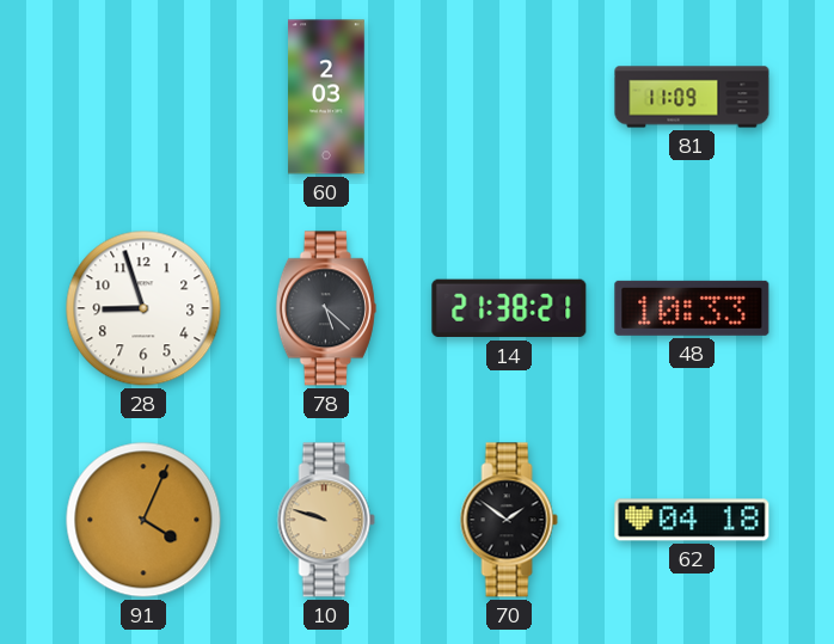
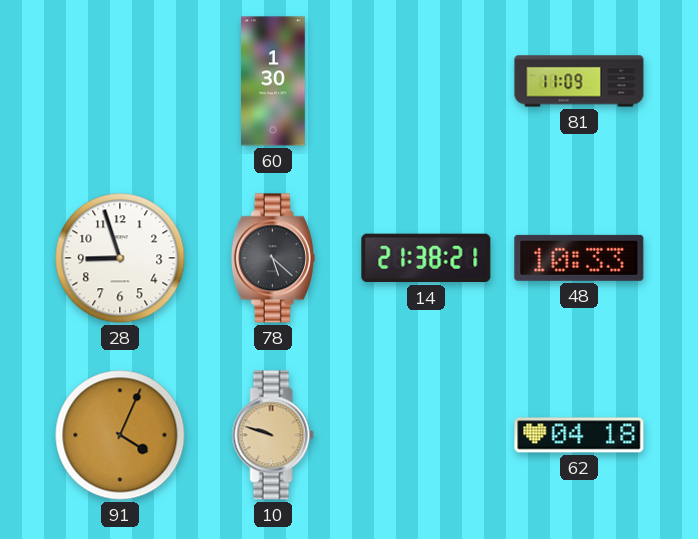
60: 2:03 -> 1:30
70: 1:51 -> none
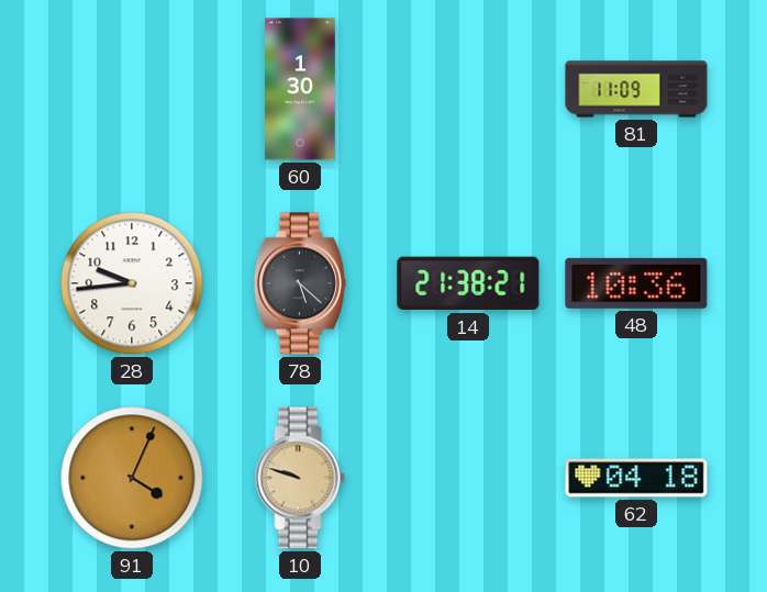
28: 8:57 -> 9:44
48: 10:33 -> 10:36
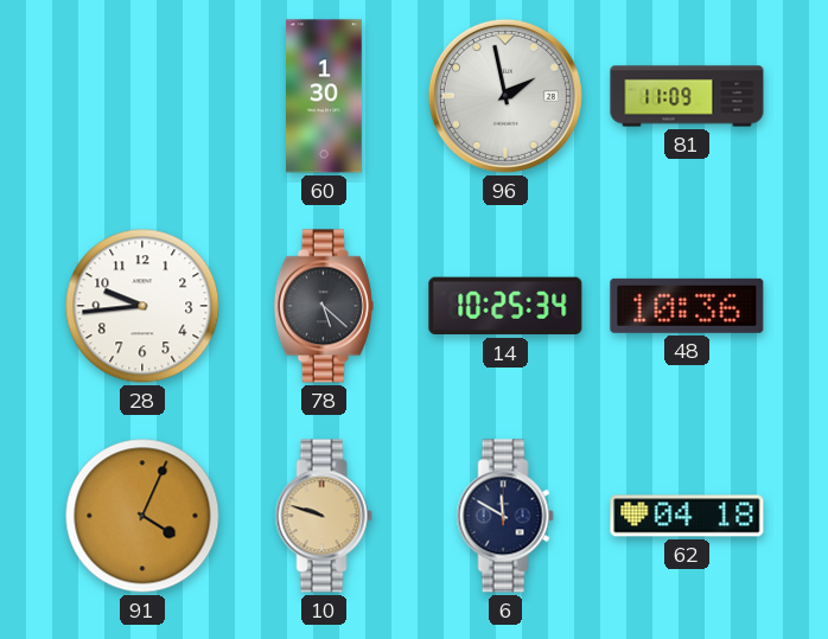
96: none -> 1:58
14: 21:38 -> 10:25
6: none -> 11:50
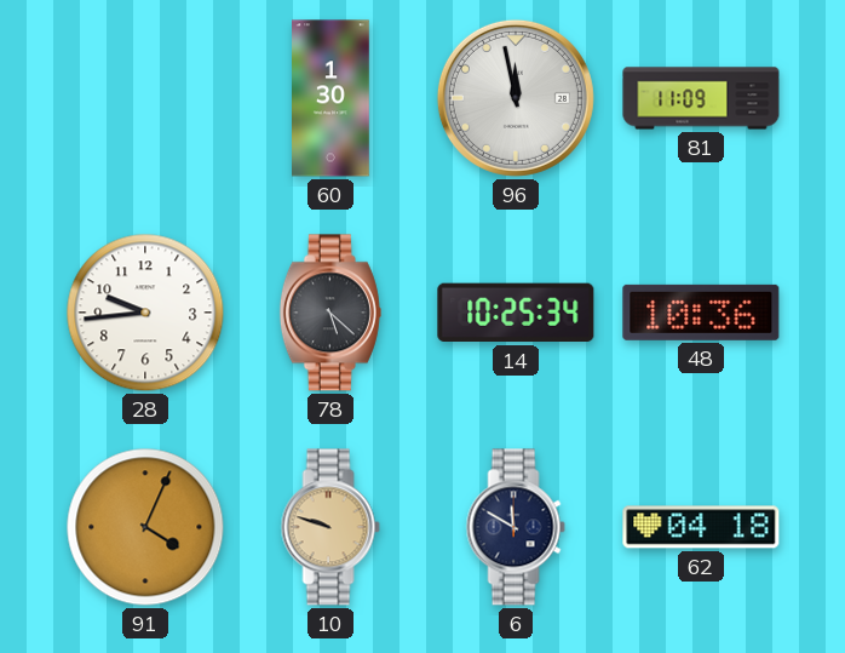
96: 1:58 -> 11:58
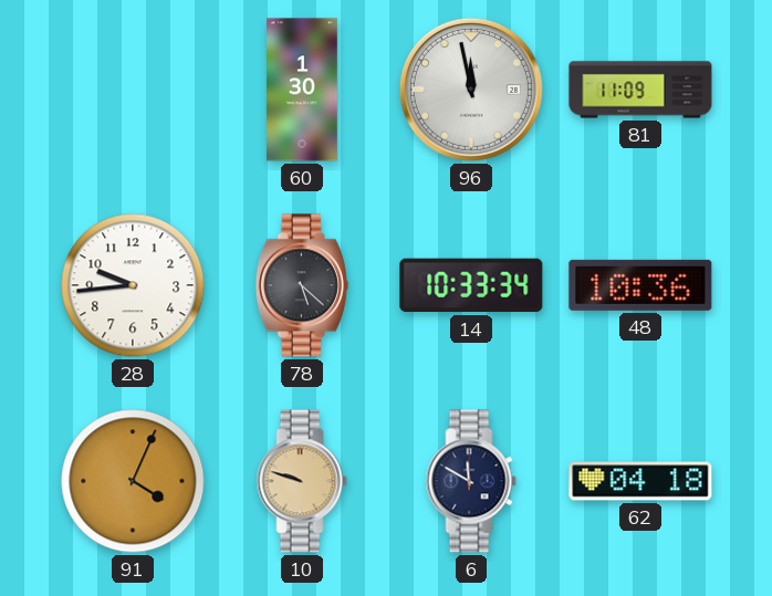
14: 10:25 -> 10:33
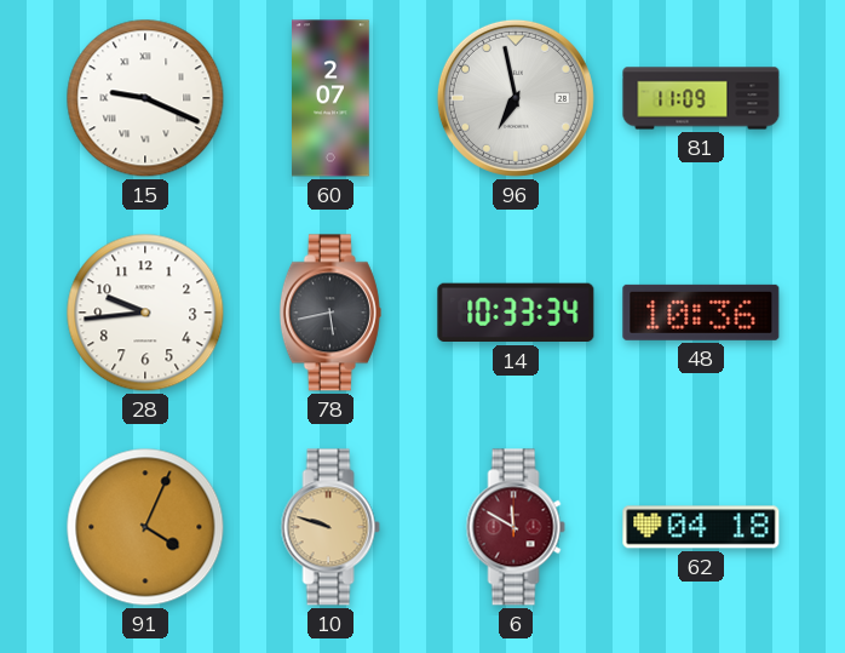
15: none -> 9:19
60: 1:30 -> 2:07
96: 11:58 -> 6:58
78: 5:22 -> 5:43
6 dial: navy -> burgundy
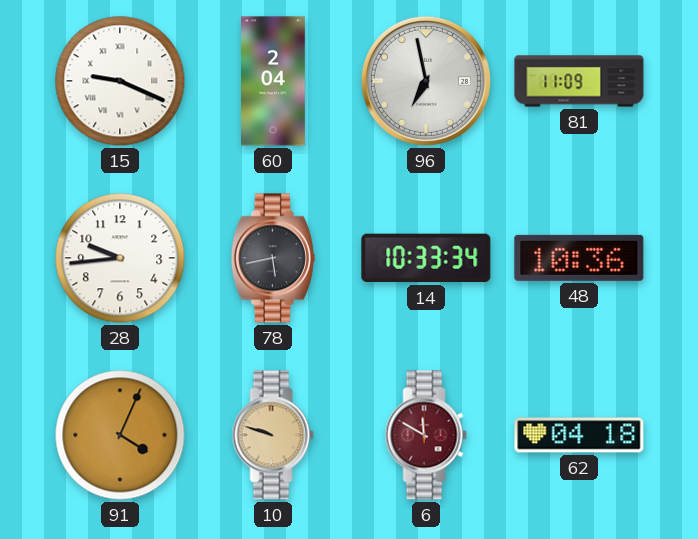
60: 2:07 -> 2:04
